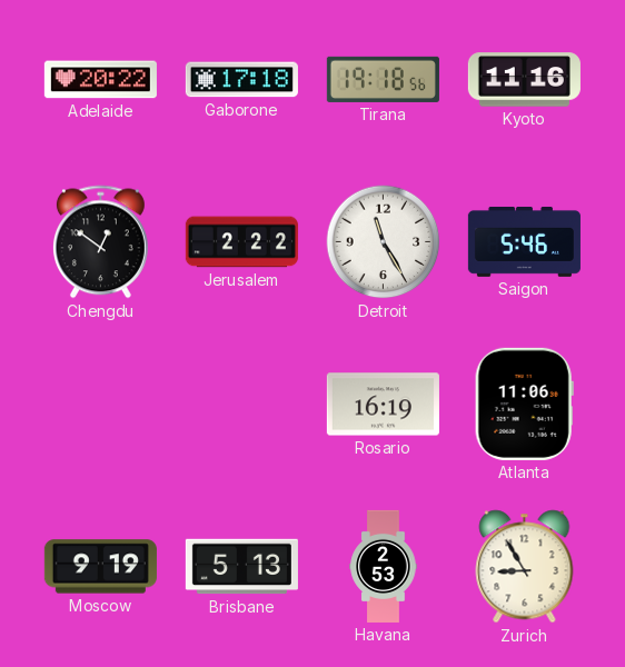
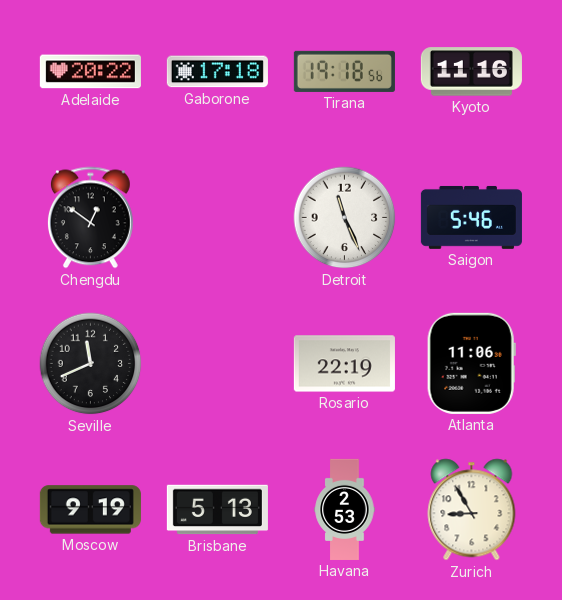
Jerusalem: 2:22 -> none
Detroit: 11:25 -> 11:26
Seville: none -> 11:41
Rosario: 16:19 -> 22:19
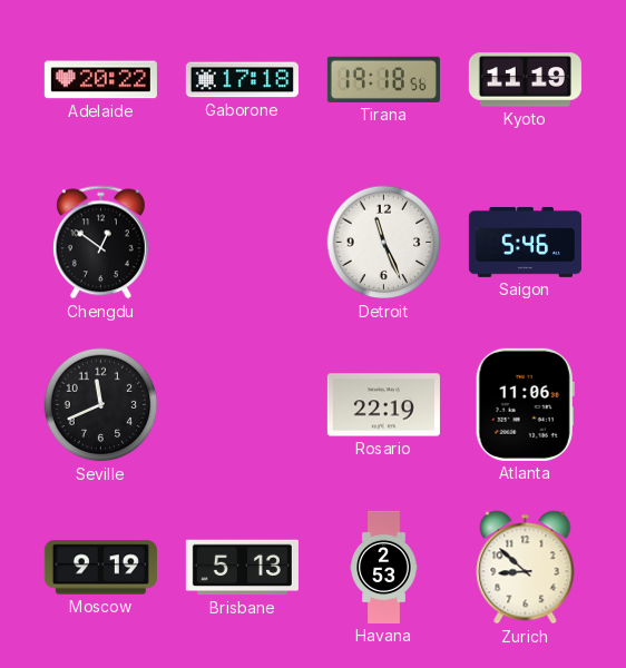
Kyoto: 11:16 -> 11:19
Zurich: 8:55 -> 8:52
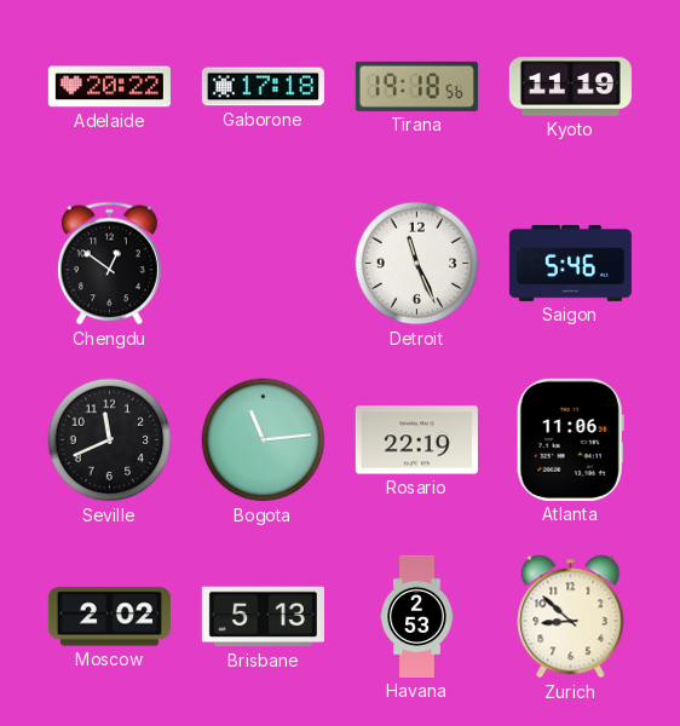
Bogota: none -> 11:14
Moscow: 9:19 -> 2:02
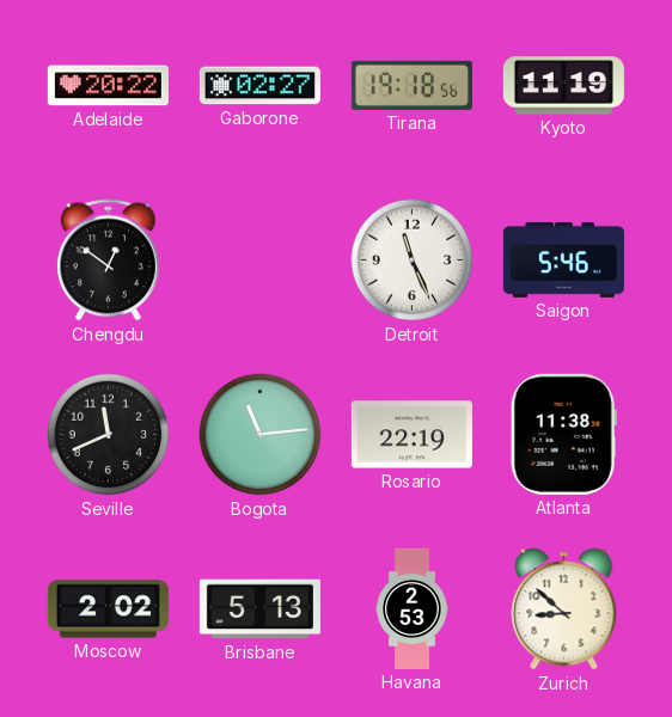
Gaborone: 17:18 -> 02:27
Atlanta: 11:06 -> 11:38
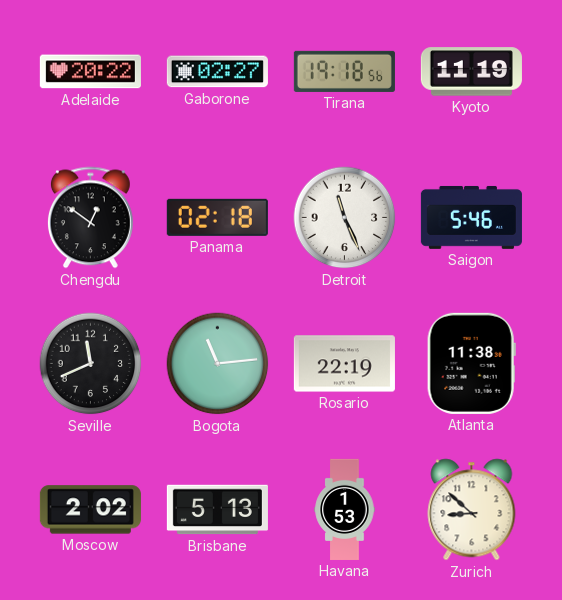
Panama: none -> 02:18
Havana: 2:53 -> 1:53
